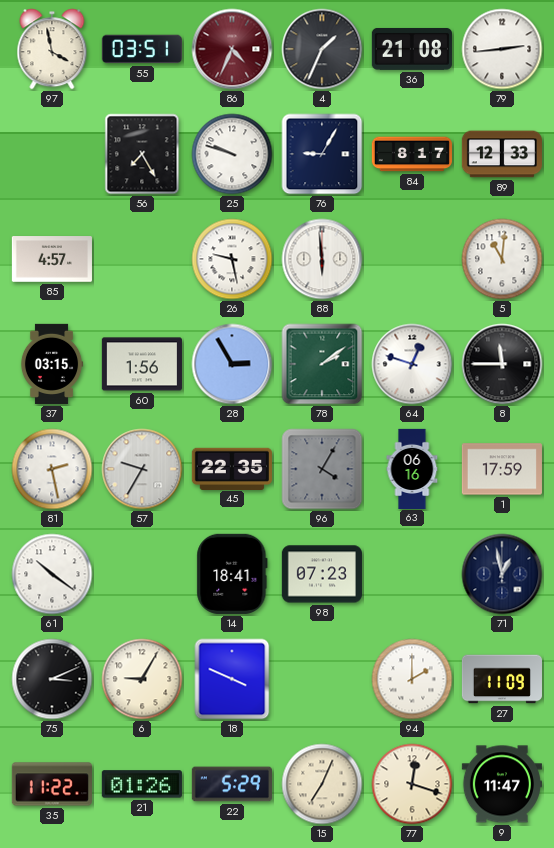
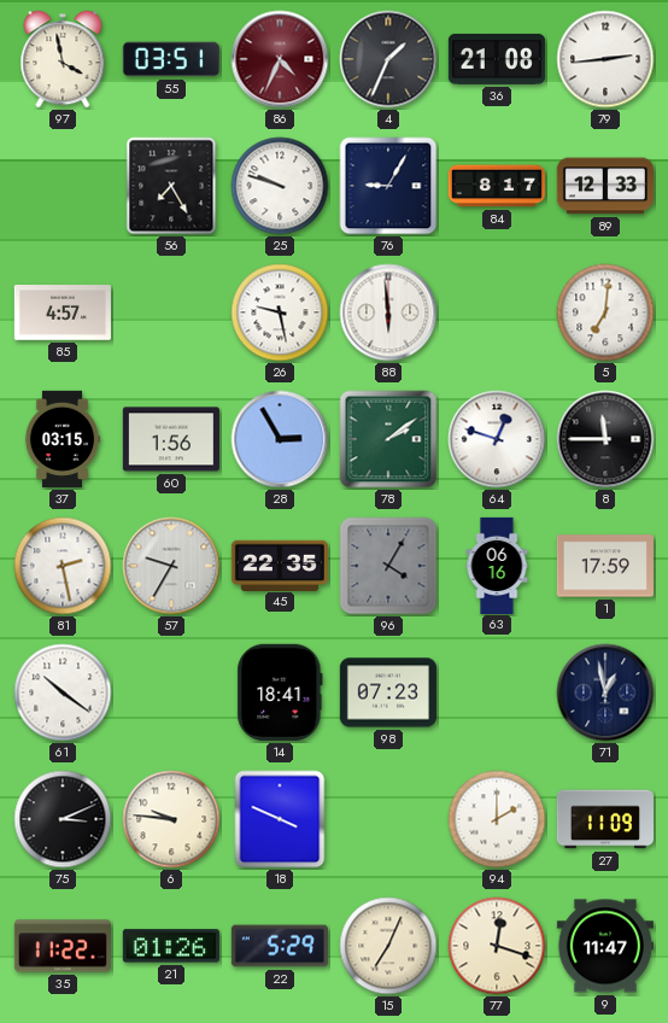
5: 11:01 -> 7:01
6: 9:05 -> 9:46
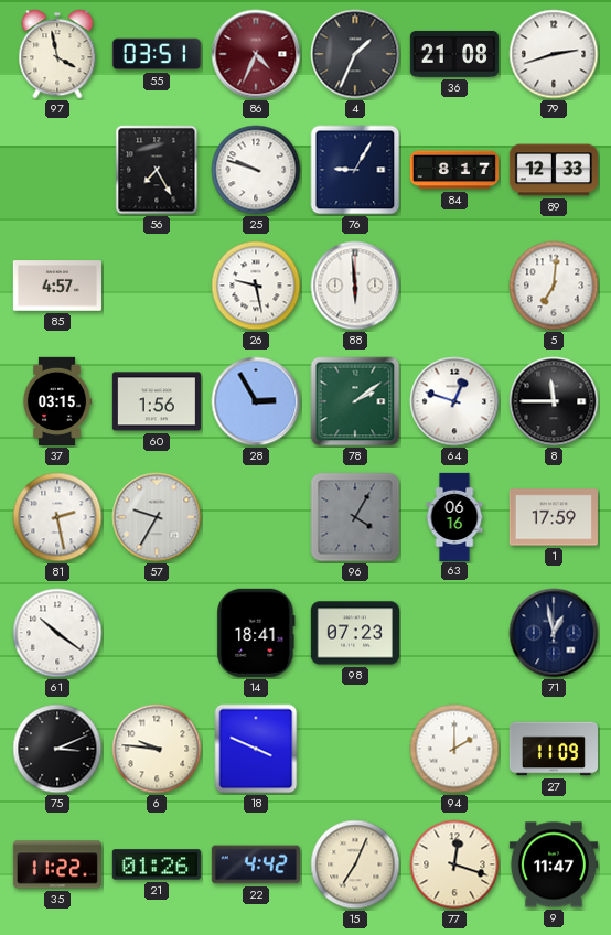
79: 2:44 -> 2:42
45: 22:35 -> none
22: 5:29 -> 4:42
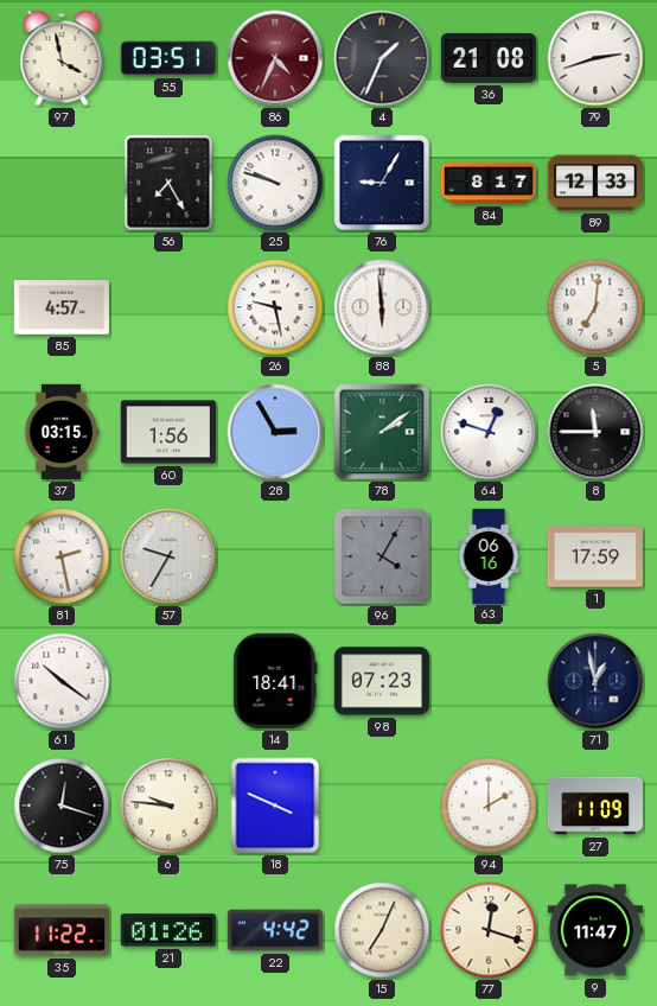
75: 3:11 -> 12:18
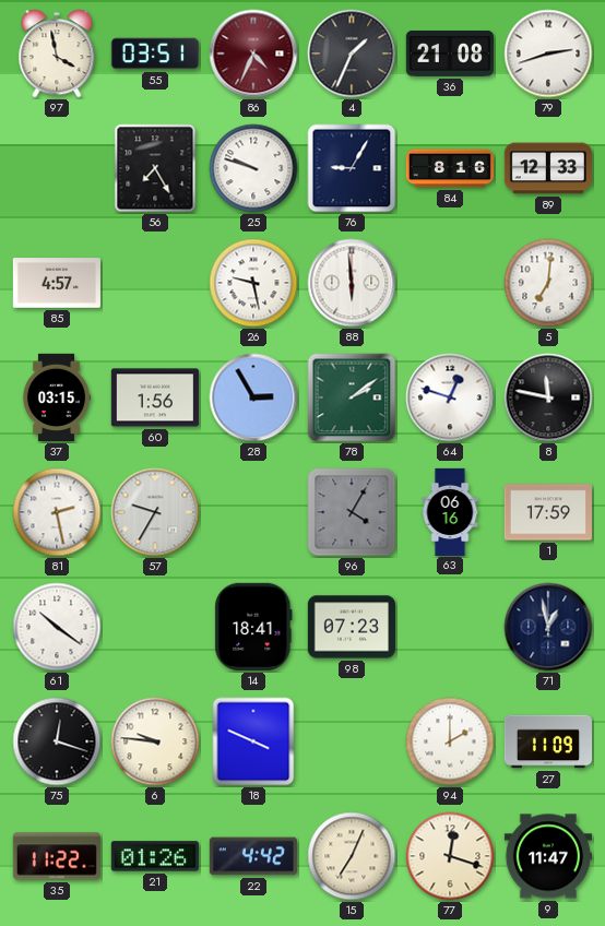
84: 8:17 -> 8:16
8: 11:45 -> 11:47
